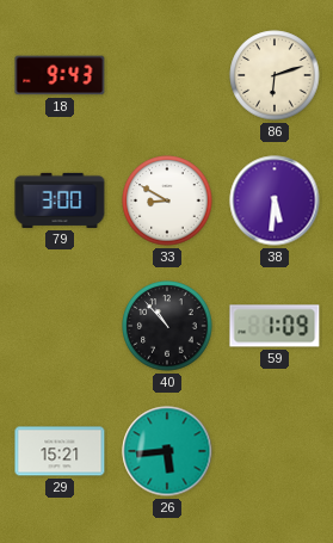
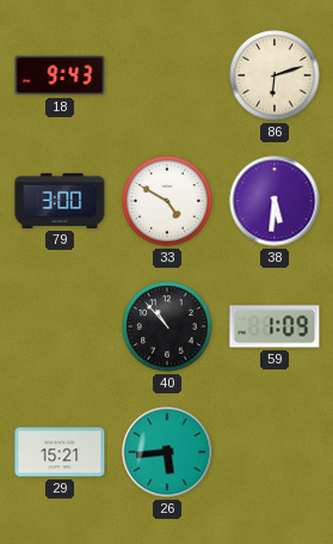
33: 8:50 -> 4:50
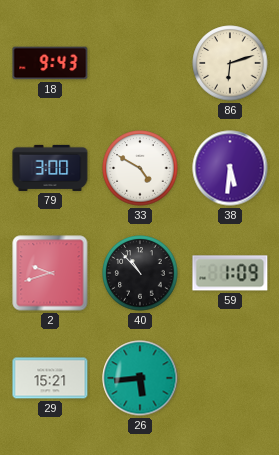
2: none -> 9:42
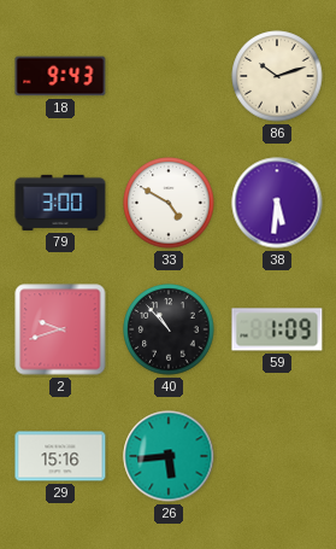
86: 6:12 -> 10:12
29: 15:21 -> 15:16
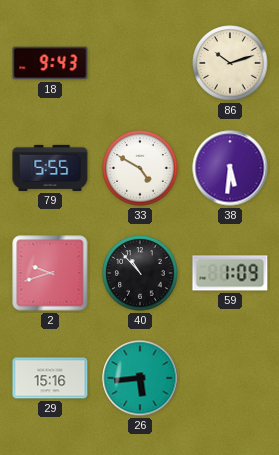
79: 3:00 -> 5:55
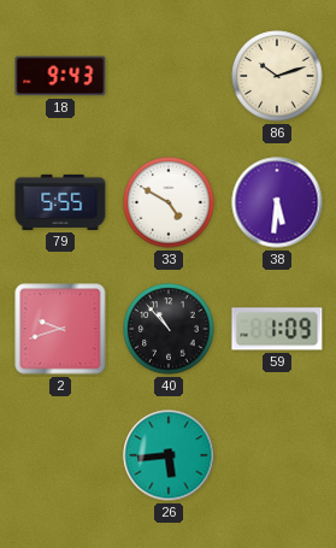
29: 15:16 -> none
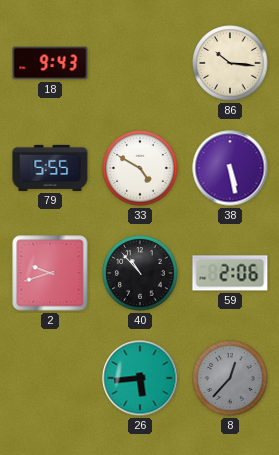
86: 10:12 -> 10:16
38: 5:31 -> 5:28
59: 1:09 -> 2:06
8: none -> 12:37
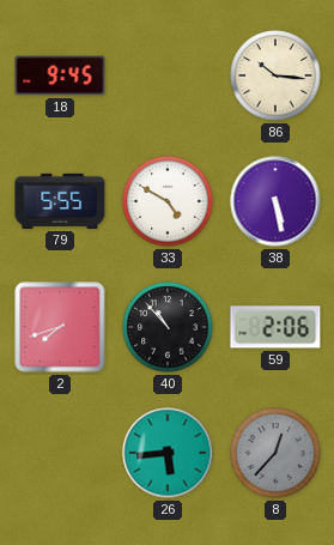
18: 9:43 -> 9:45
2: 9:42 -> 7:42
